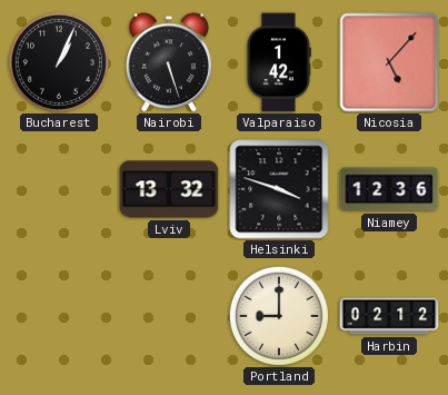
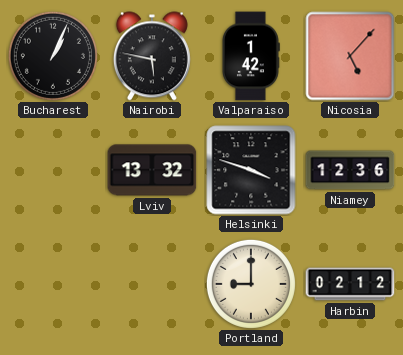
Nairobi: 5:27 -> 5:47
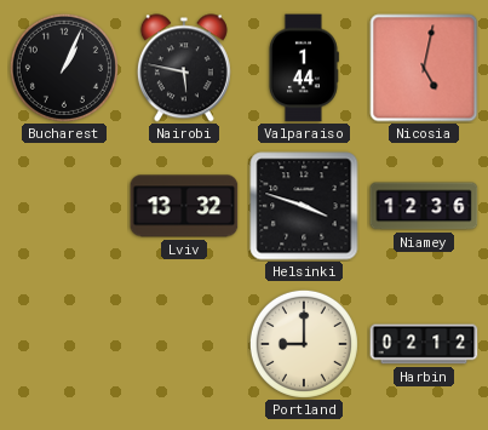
Valparaiso: 1:42 -> 1:44
Nicosia: 5:07 -> 5:02
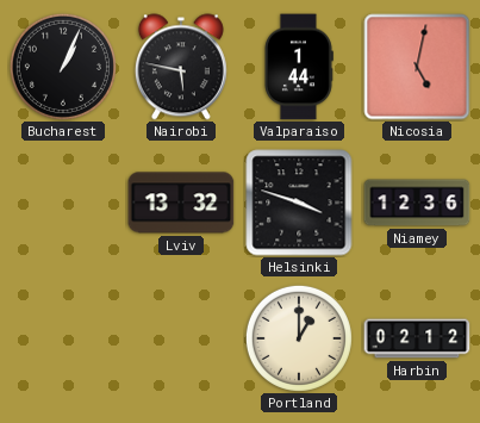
Portland: 9:00 -> 1:00
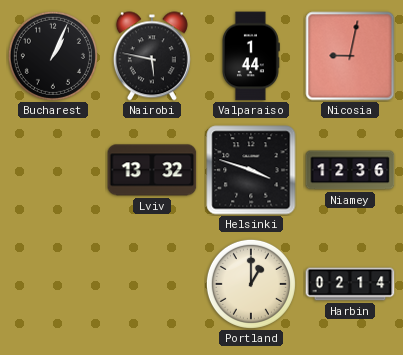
Nicosia: 5:02 -> 9:02
Harbin: 02:12 -> 02:14
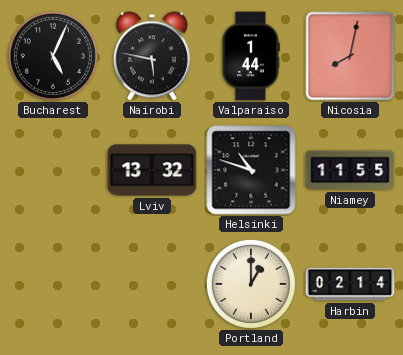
Bucharest: 1:04 -> 5:04
Nicosia: 9:02 -> 8:02
Helsinki: 3:48 -> 10:48
Niamey: 12:36 -> 11:55
